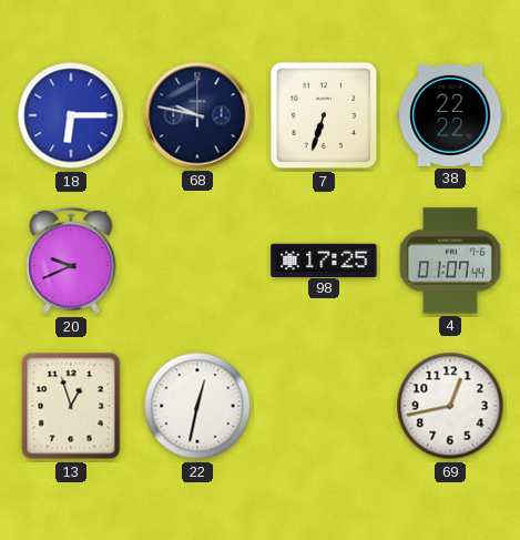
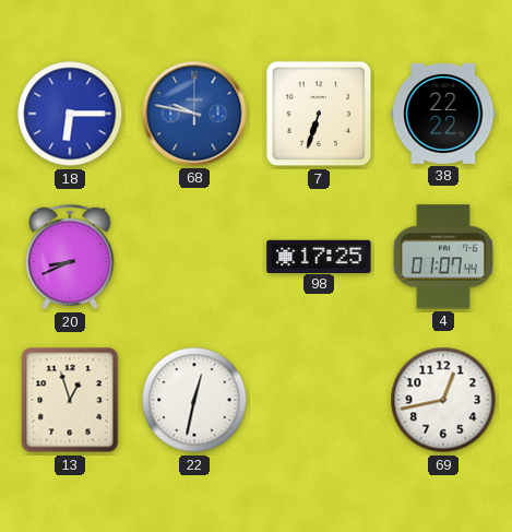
68 dial: navy -> blue
20: 9:41 -> 8:41
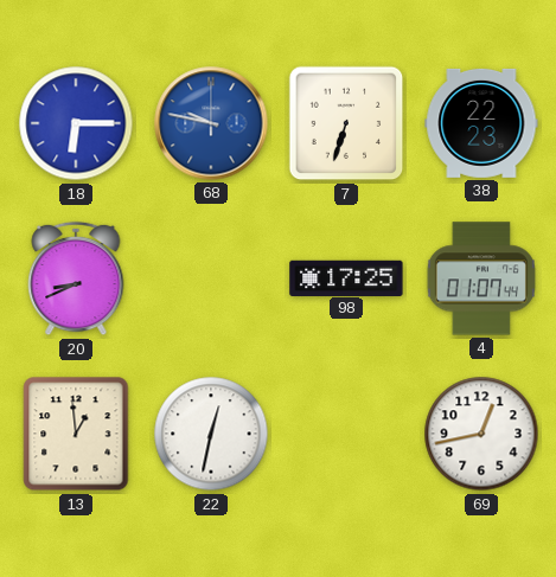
38: 22:22 -> 22:23
13: 12:57 -> 12:59
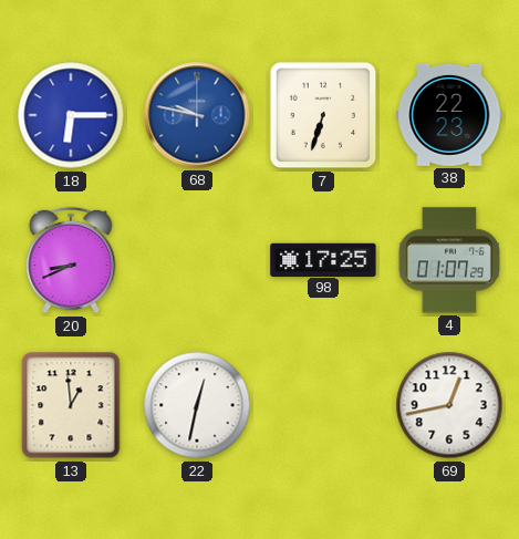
4: 01:07:44 -> 01:07:29
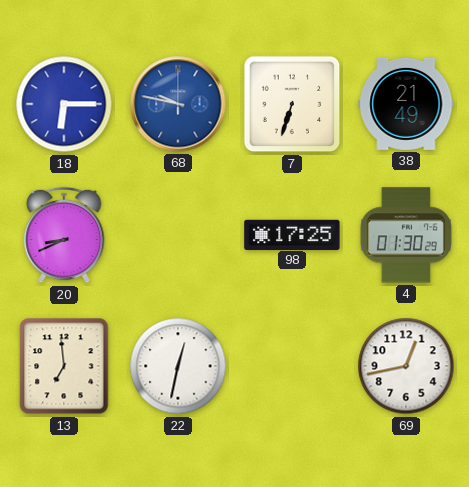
38: 22:23 -> 21:49
4: 01:07 -> 01:30
13: 12:59 -> 6:59
